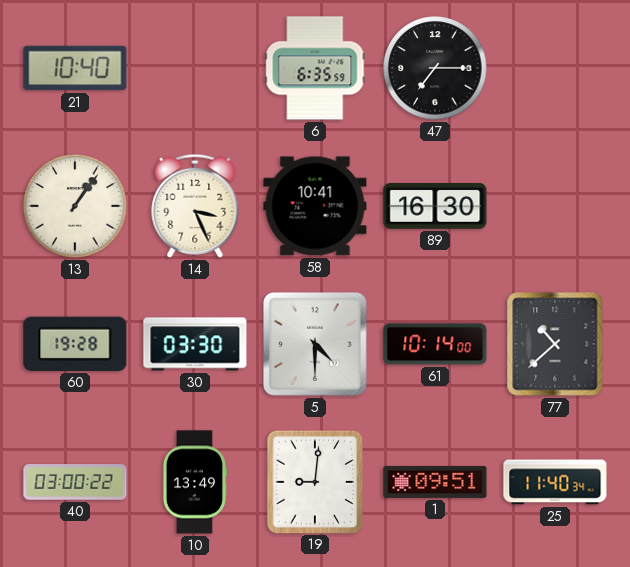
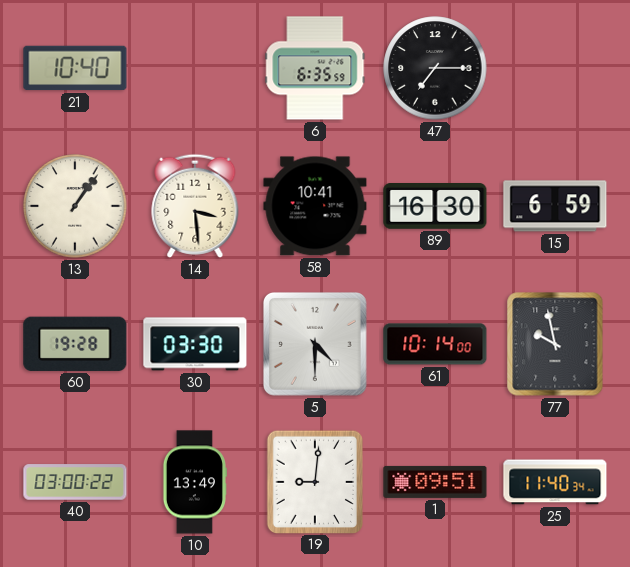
14: 3:26 -> 3:29
15: none -> 6:59
77: 10:38 -> 9:58
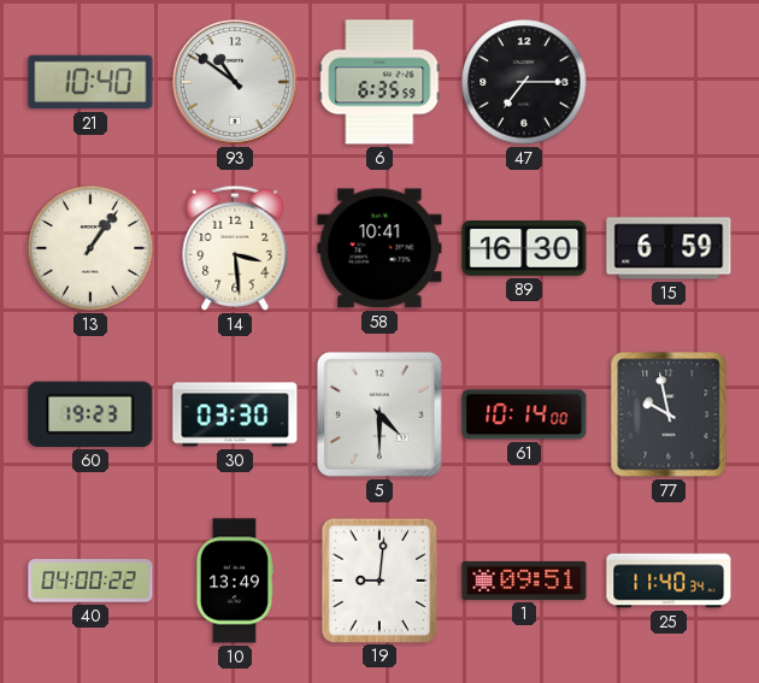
93: none -> 10:51
60: 19:28 -> 19:23
40: 03:00 -> 04:00
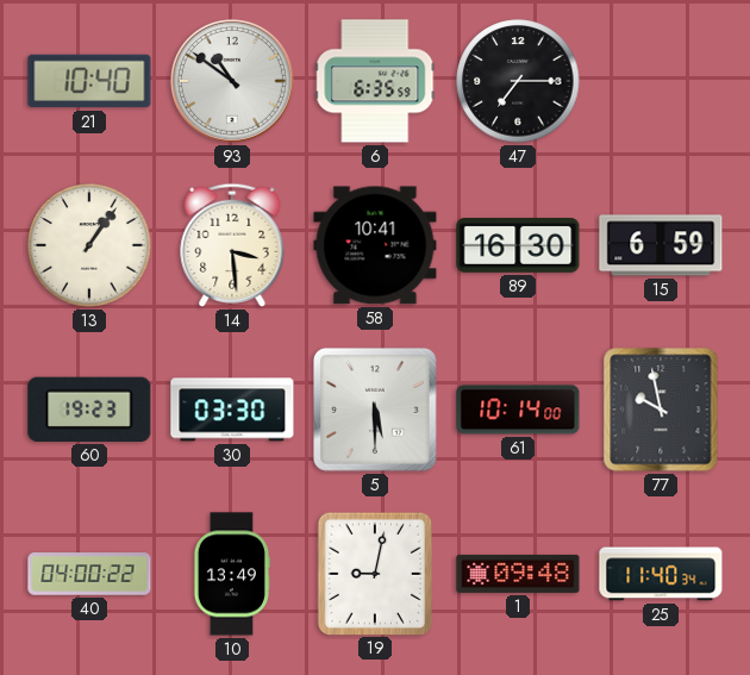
5: 4:30 -> 5:30
19: 9:01 -> 9:02
1: 09:51 -> 09:48
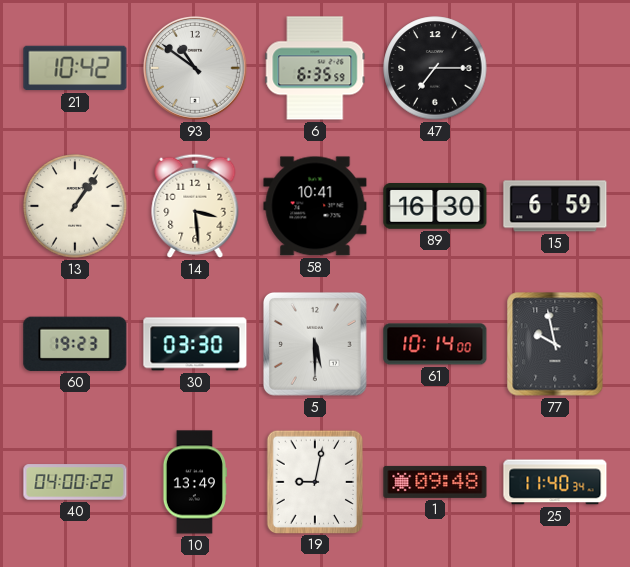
21: 10:40 -> 10:42
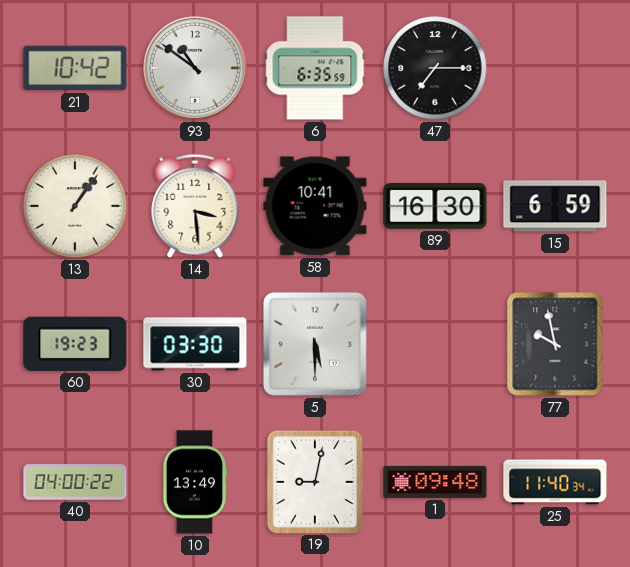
61: 10:14 -> none
